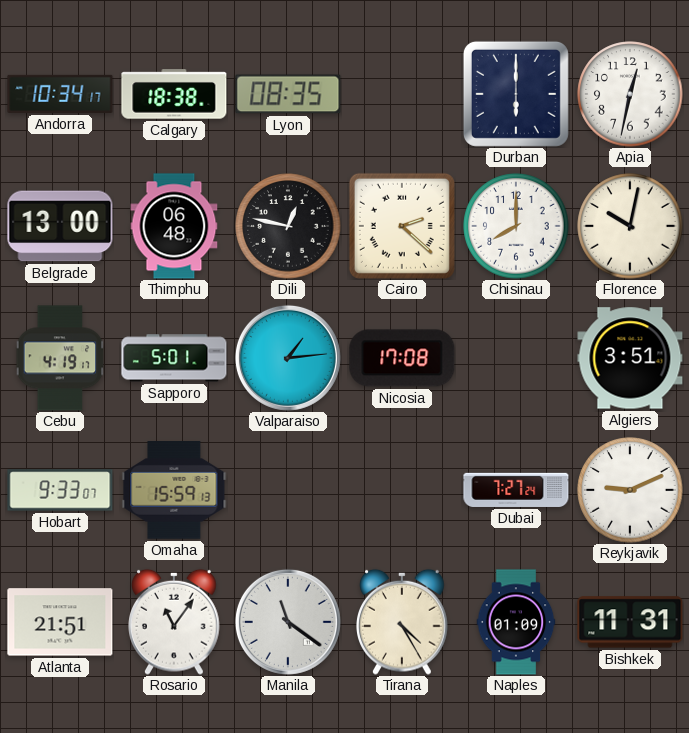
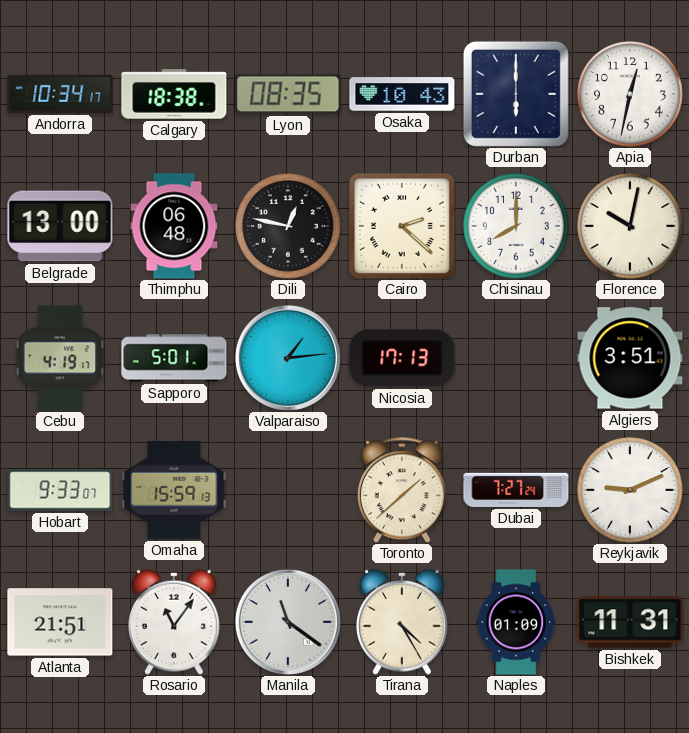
Osaka: none -> 10:43
Nicosia: 17:08 -> 17:13
Toronto: none -> 1:38
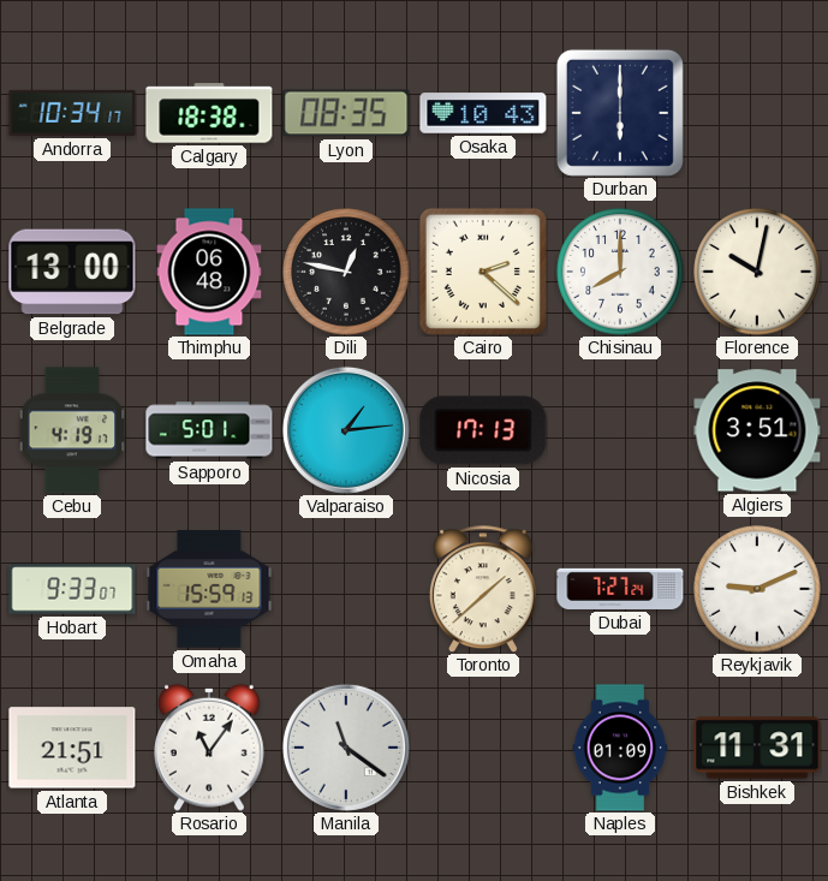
Apia: 12:32 -> none
Tirana: 4:25 -> none
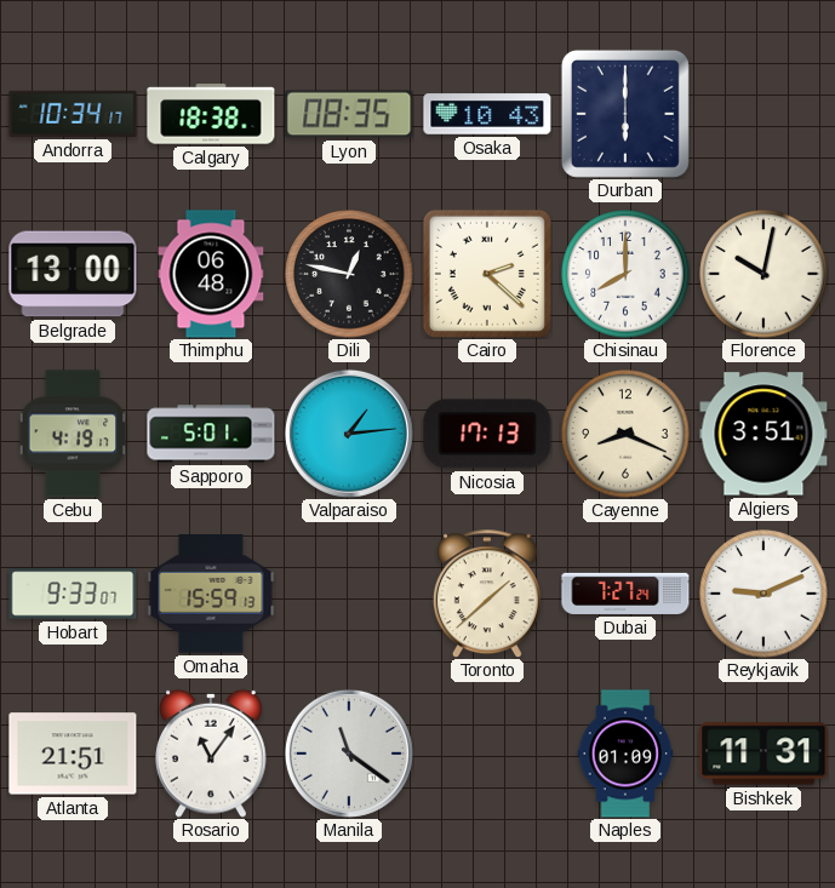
Cayenne: none -> 8:19
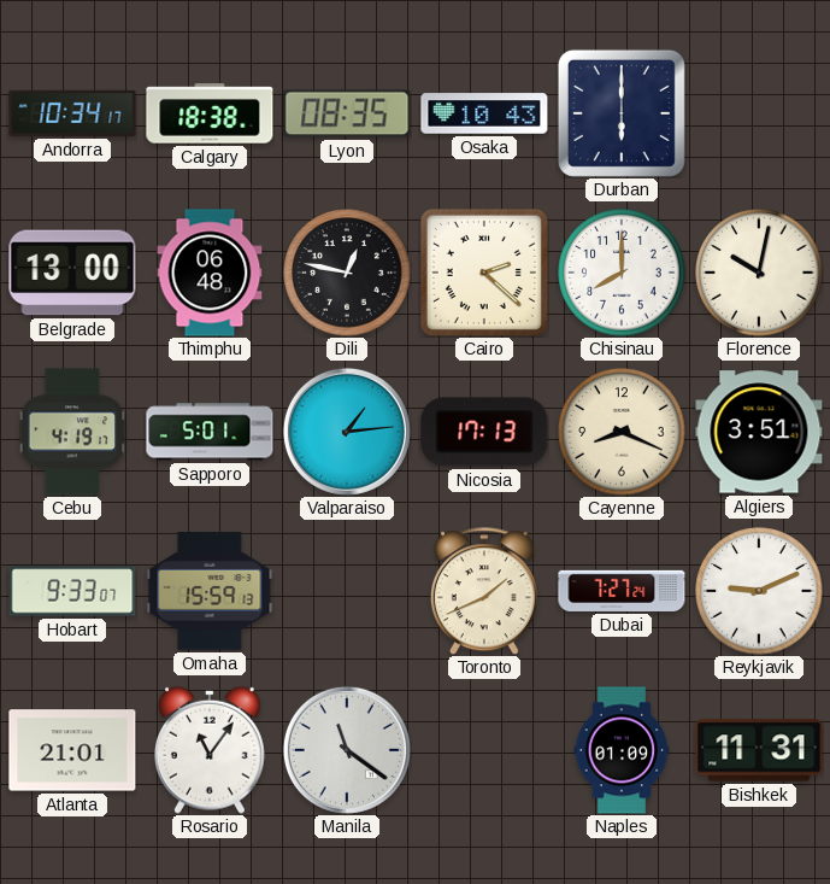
Toronto: 1:38 -> 1:41
Atlanta: 21:51 -> 21:01
